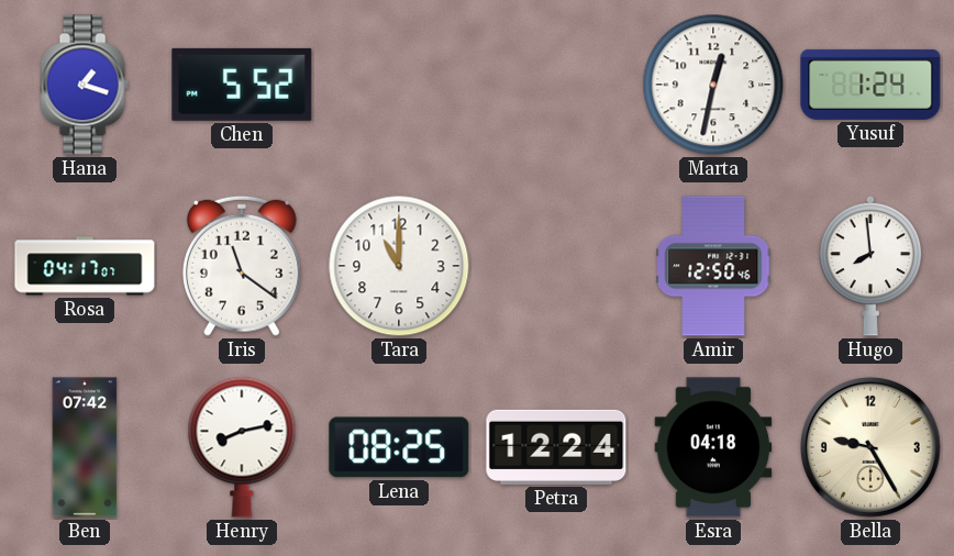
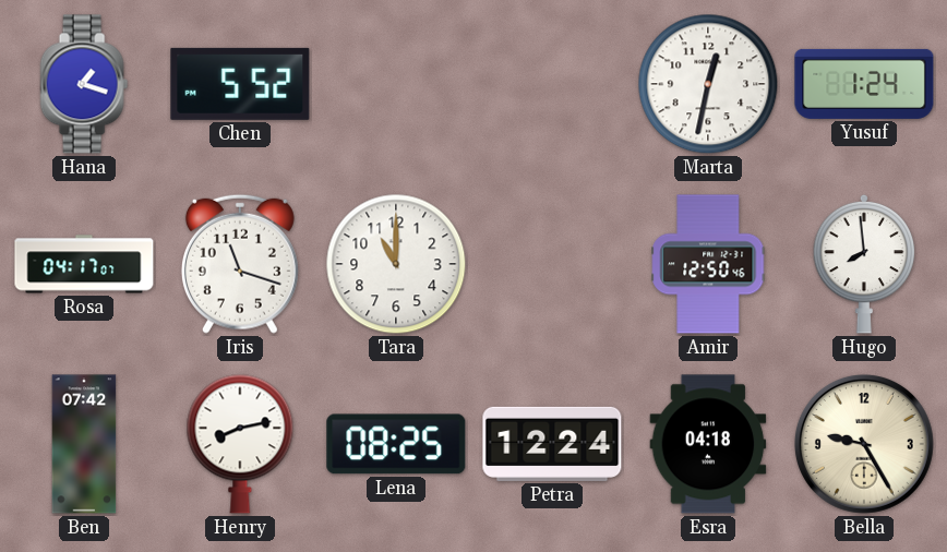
Iris: 11:21 -> 11:18
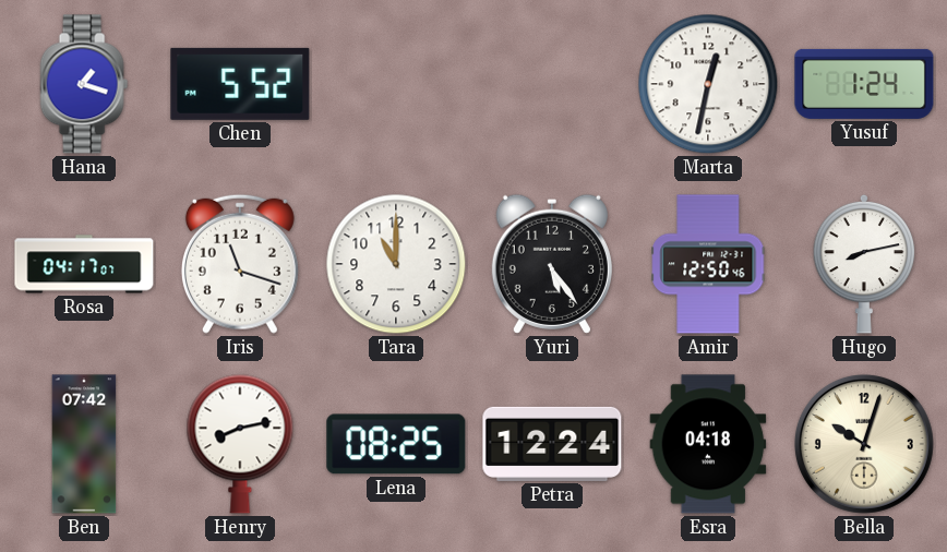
Yuri: none -> 5:24
Hugo: 7:59 -> 8:13
Bella: 9:25 -> 10:03
